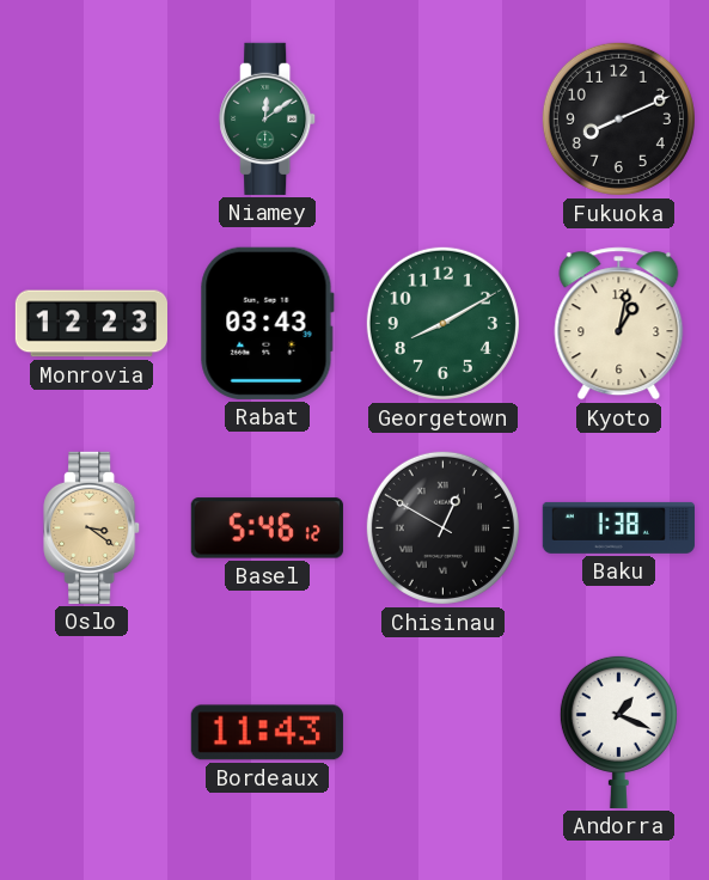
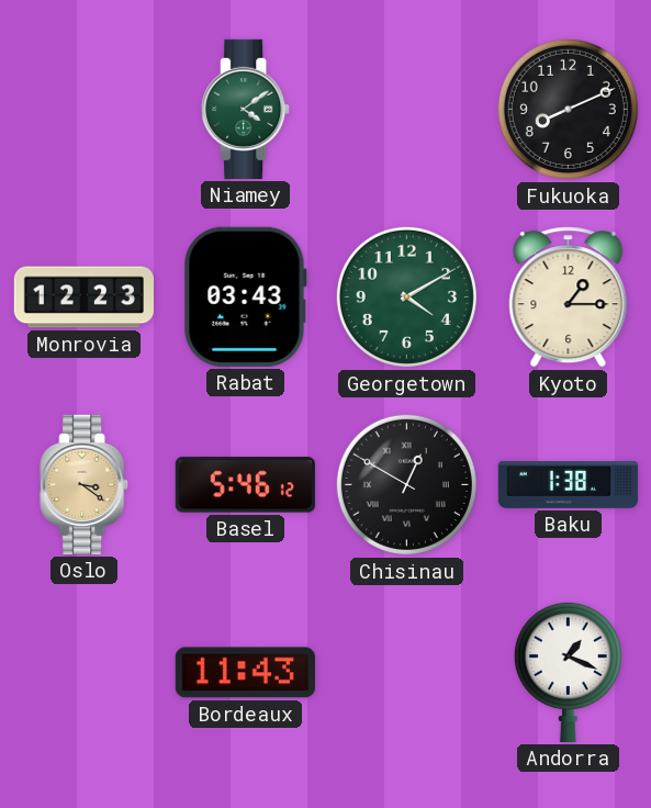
Niamey: 12:09 -> 4:09
Georgetown: 8:10 -> 4:10
Kyoto: 1:02 -> 1:15
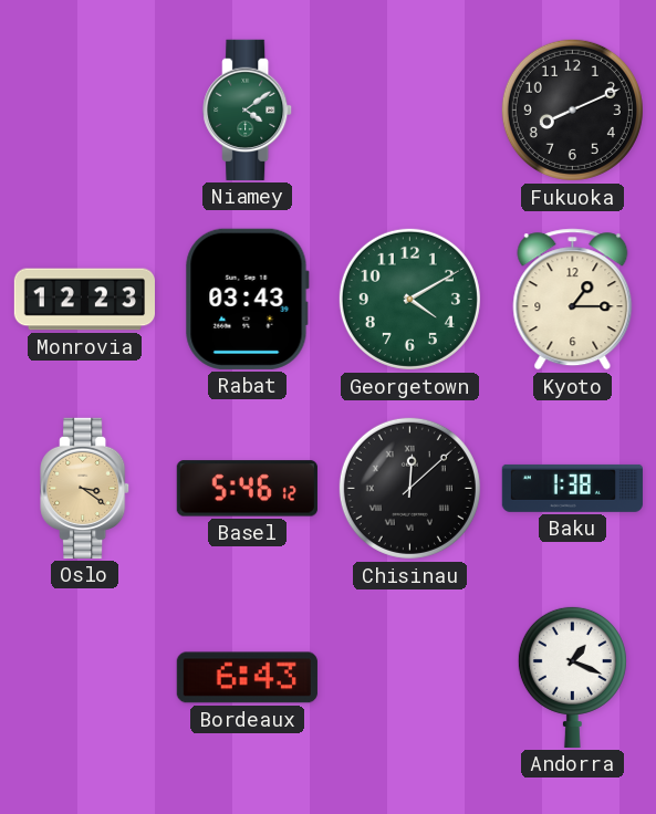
Chisinau: 12:50 -> 12:08
Bordeaux: 11:43 -> 6:43
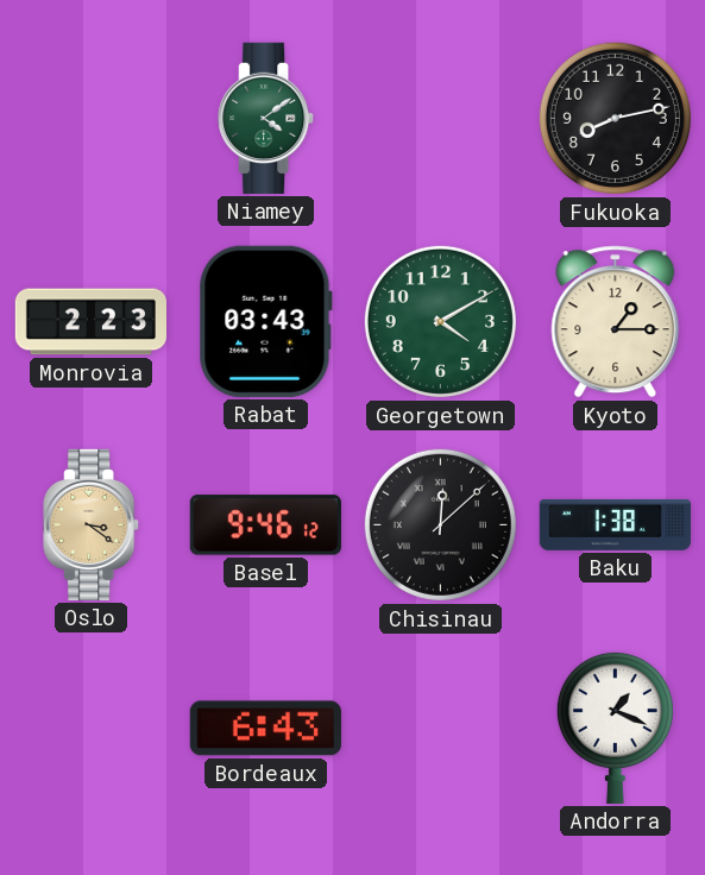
Fukuoka: 8:11 -> 8:13
Monrovia: 12:23 -> 2:23
Basel: 5:46 -> 9:46
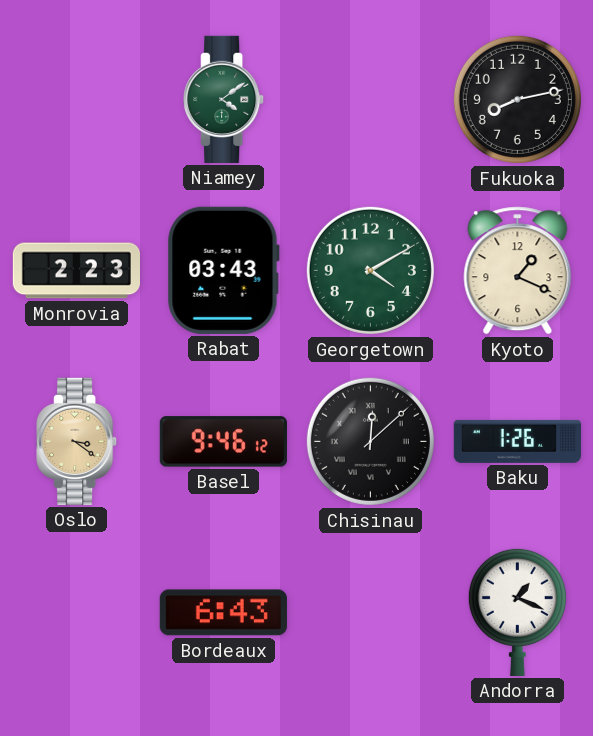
Kyoto: 1:15 -> 1:19
Baku: 1:38 -> 1:26
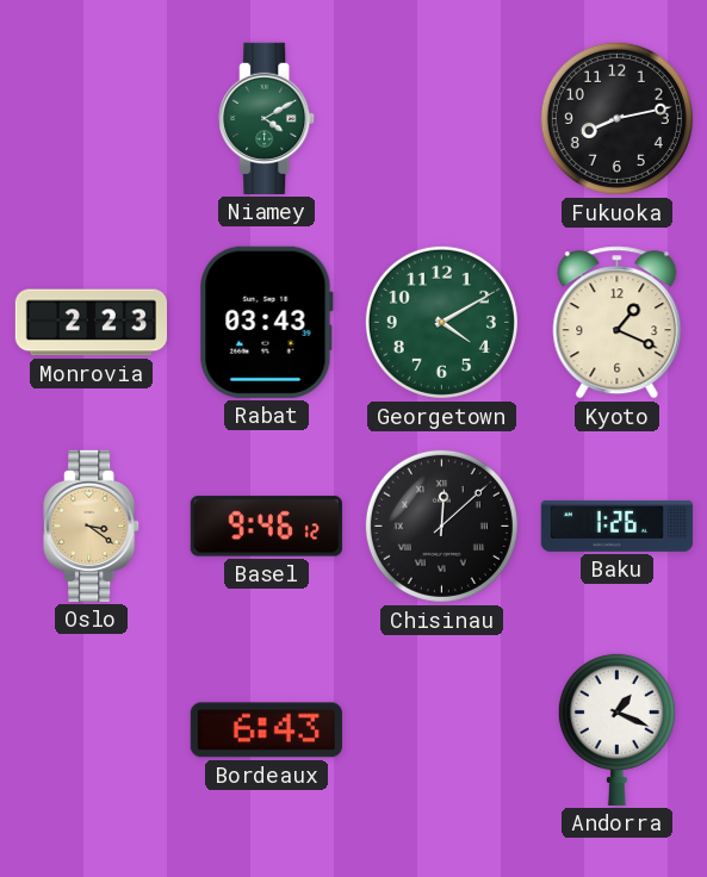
Niamey: 4:09 -> 4:10
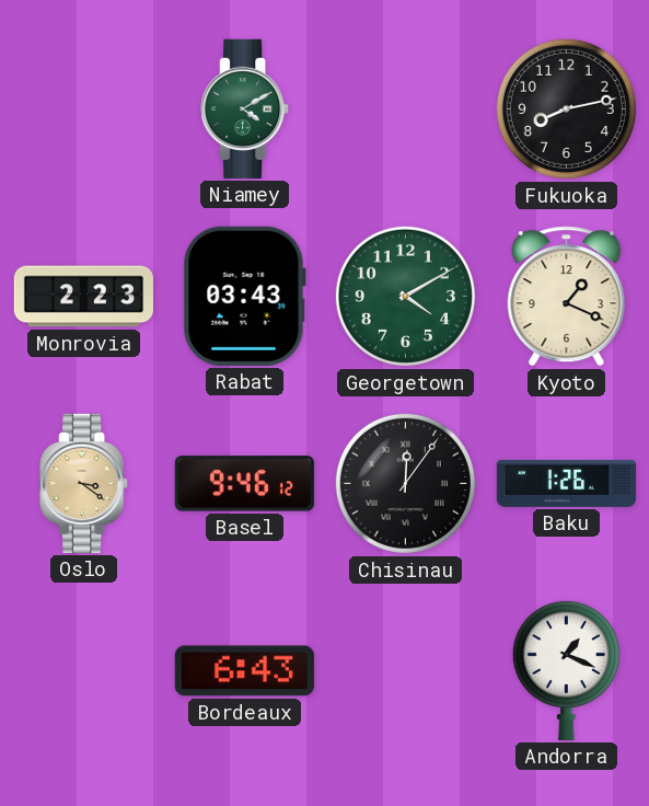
Chisinau: 12:08 -> 12:06
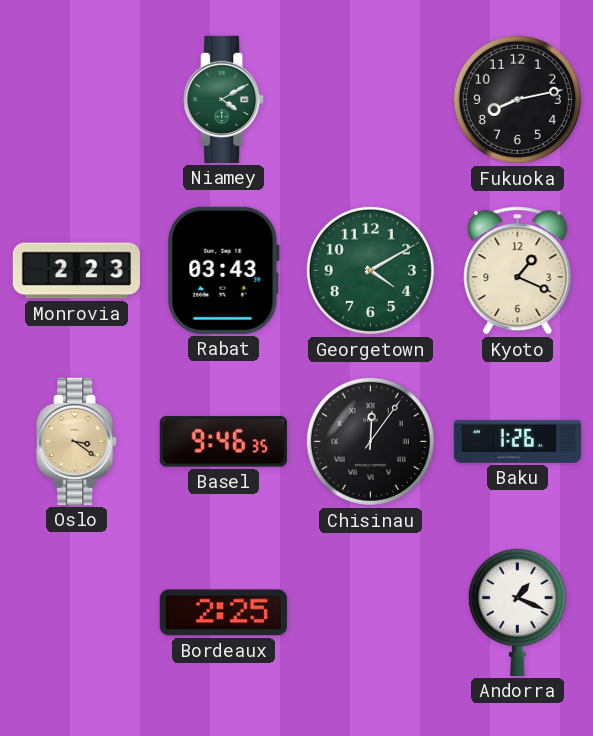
Basel: 9:46:12 -> 9:46:35
Bordeaux: 6:43 -> 2:25
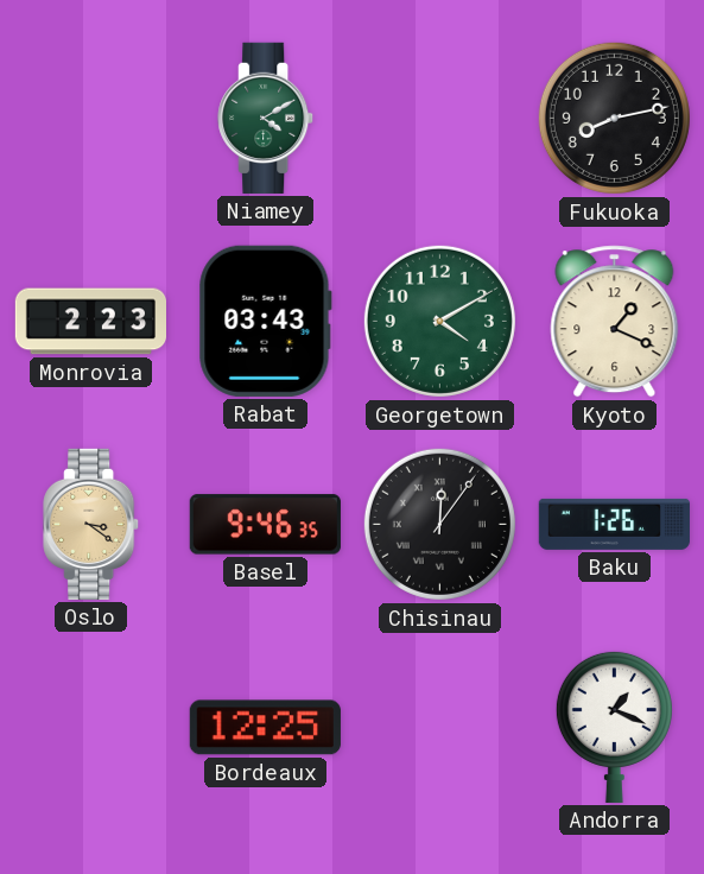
Bordeaux: 2:25 -> 12:25
